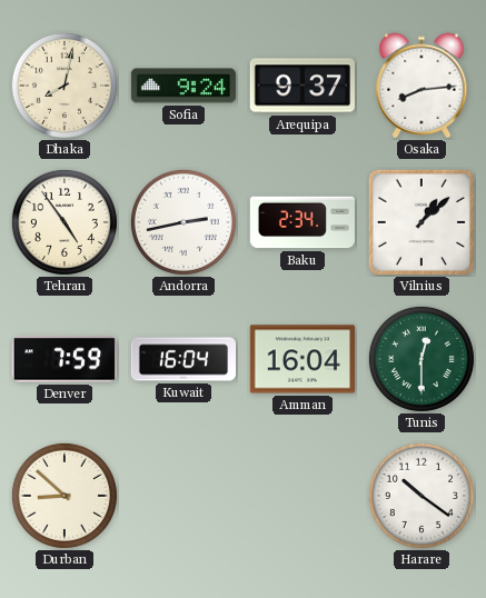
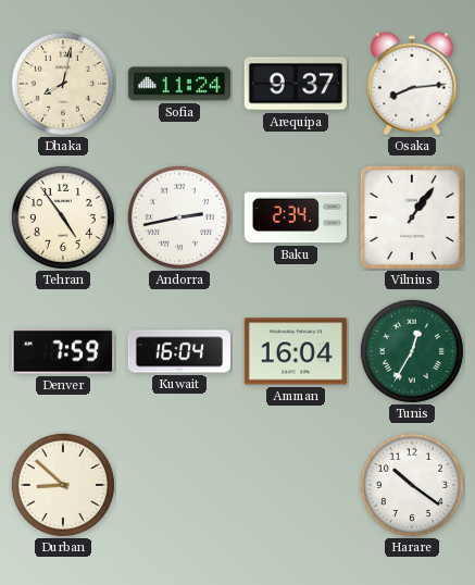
Sofia: 9:24 -> 11:24
Vilnius: 1:08 -> 1:06
Tunis: 12:30 -> 12:35
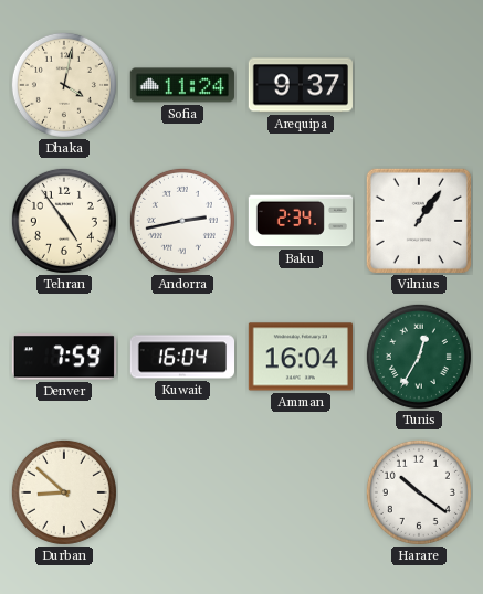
Dhaka: 8:02 -> 4:02
Osaka: 8:14 -> none
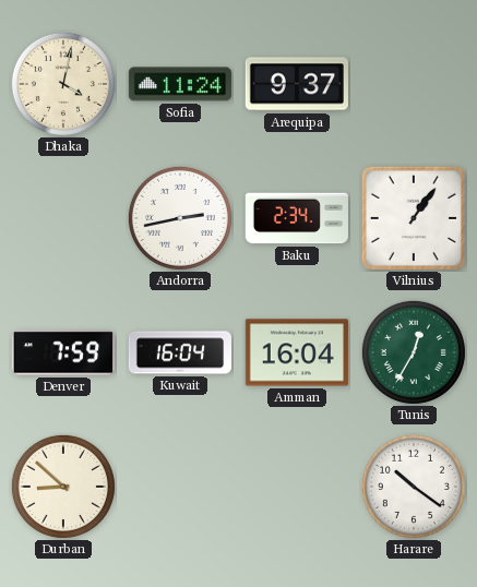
Tehran: 4:54 -> none
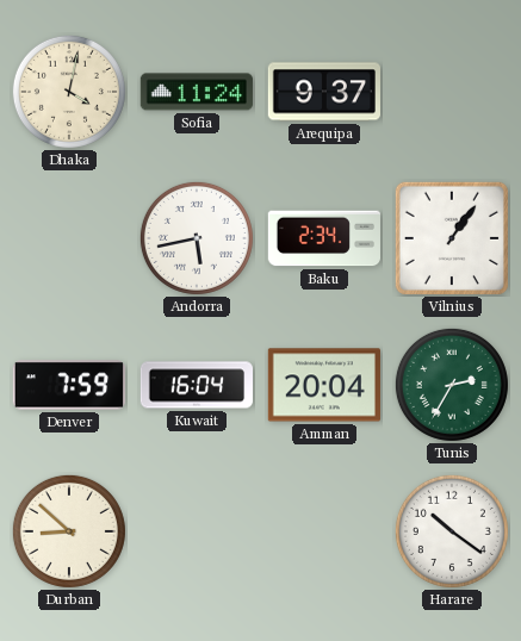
Andorra: 2:43 -> 5:43
Amman: 16:04 -> 20:04
Tunis: 12:35 -> 2:35
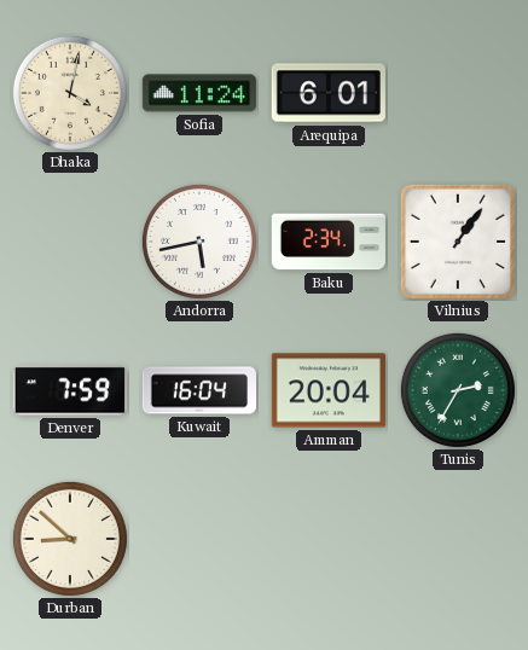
Arequipa: 9:37 -> 6:01
Harare: 10:21 -> none
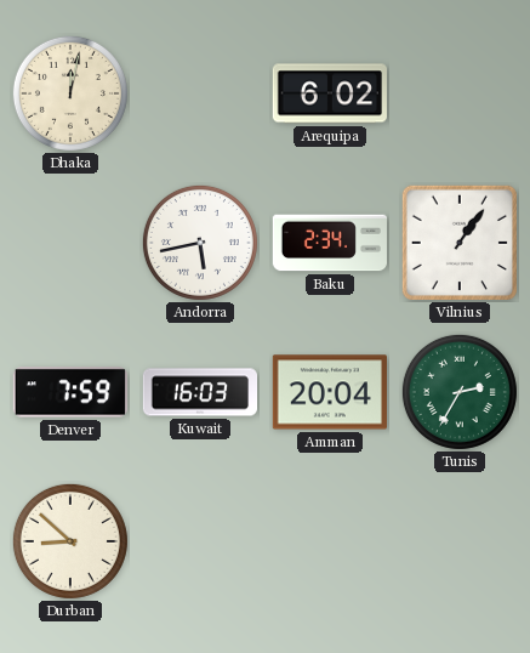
Dhaka: 4:02 -> 12:02
Sofia: 11:24 -> none
Arequipa: 6:01 -> 6:02
Kuwait: 16:04 -> 16:03
